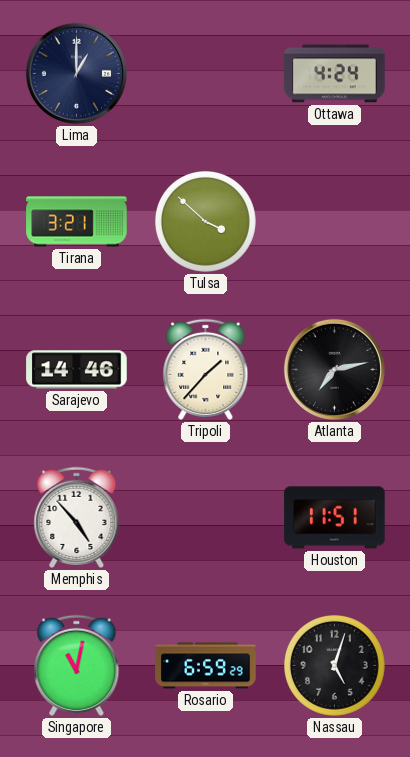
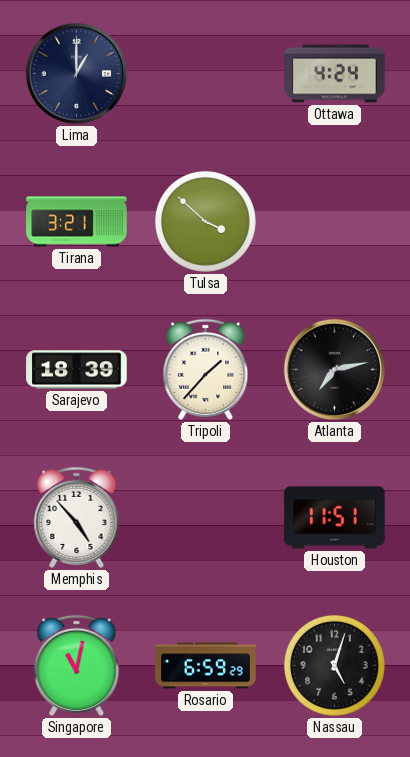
Sarajevo: 14:46 -> 18:39
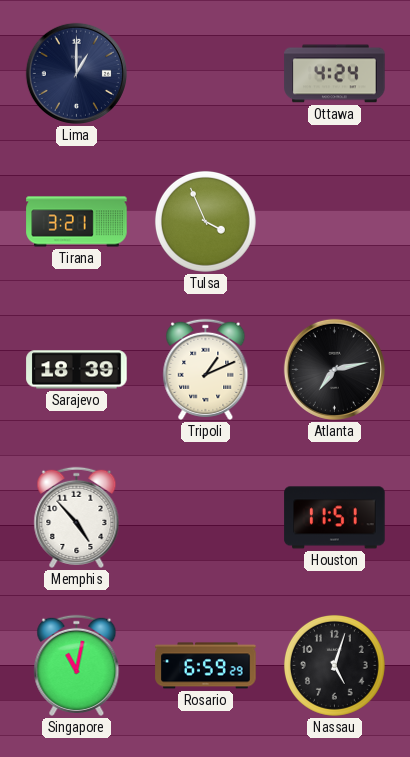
Tulsa: 3:52 -> 3:56
Tripoli: 1:37 -> 1:11
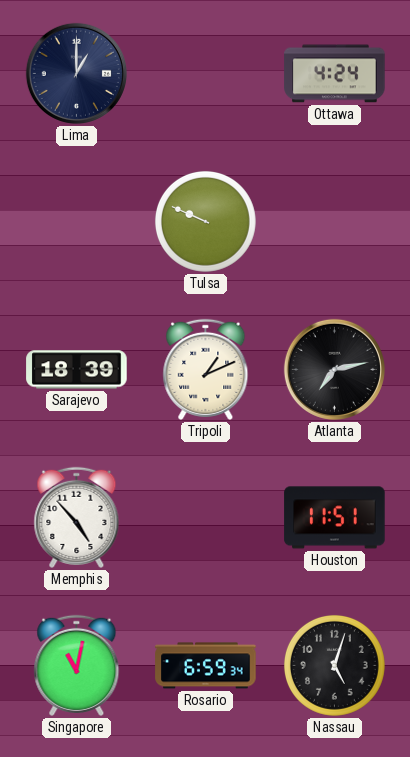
Tirana: 3:21 -> none
Tulsa: 3:56 -> 9:49
Rosario: 6:59:29 -> 6:59:34
